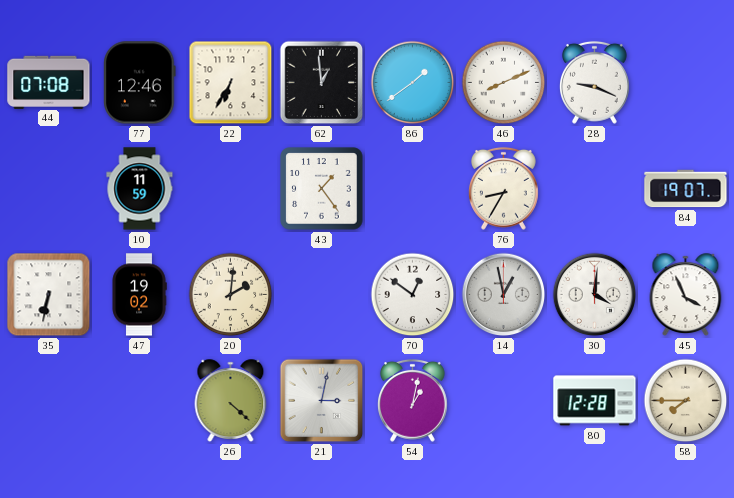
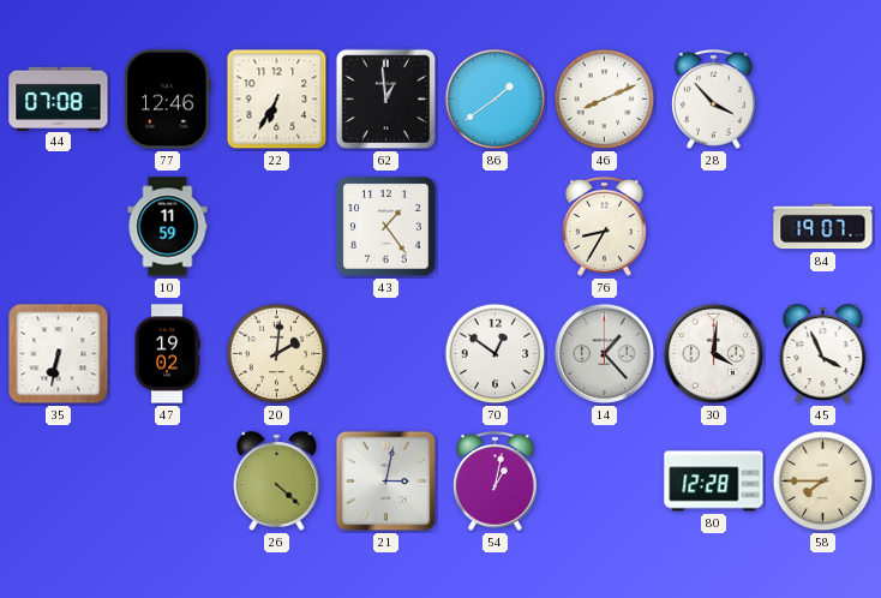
28: 9:19 -> 3:53
14: 12:58 -> 1:23
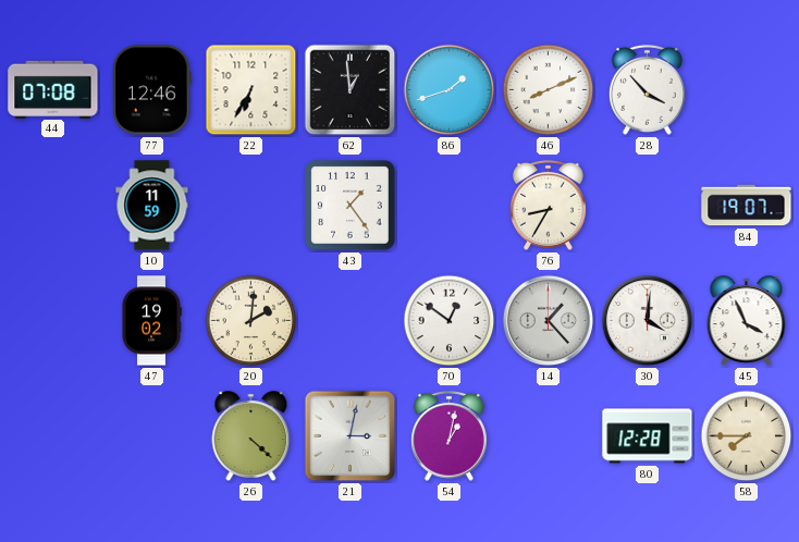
86: 1:39 -> 1:42
35: 6:32 -> none
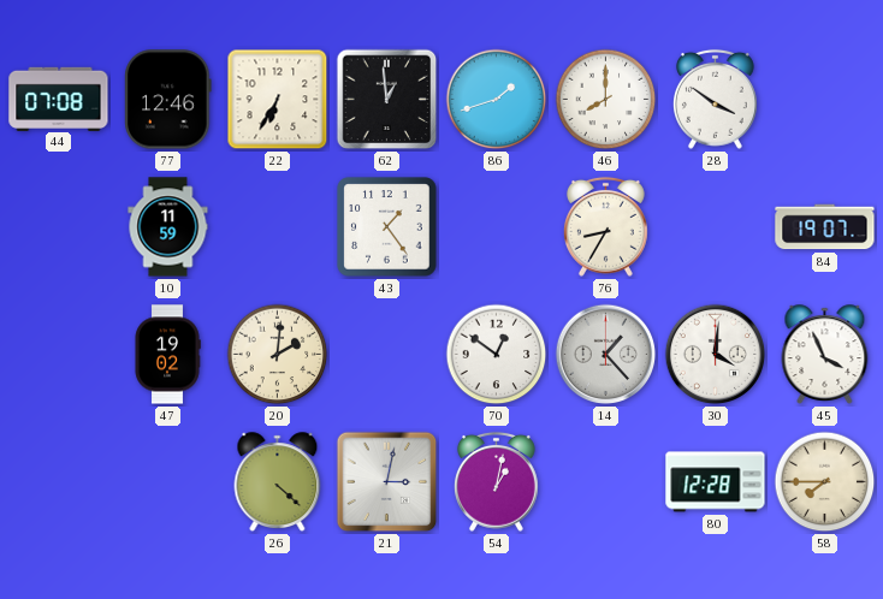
46: 8:11 -> 8:00
28: 3:53 -> 3:51
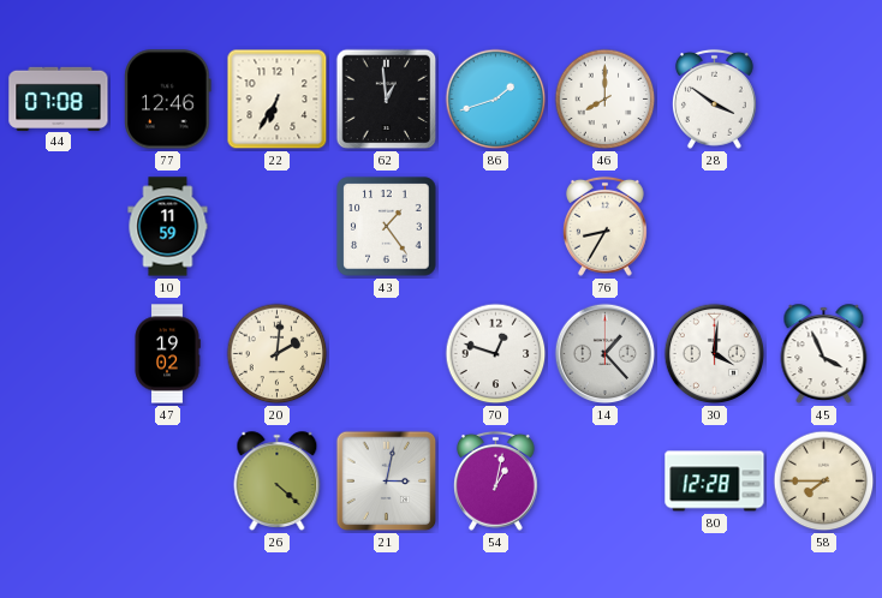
84: 19:07 -> none
70: 12:51 -> 12:48
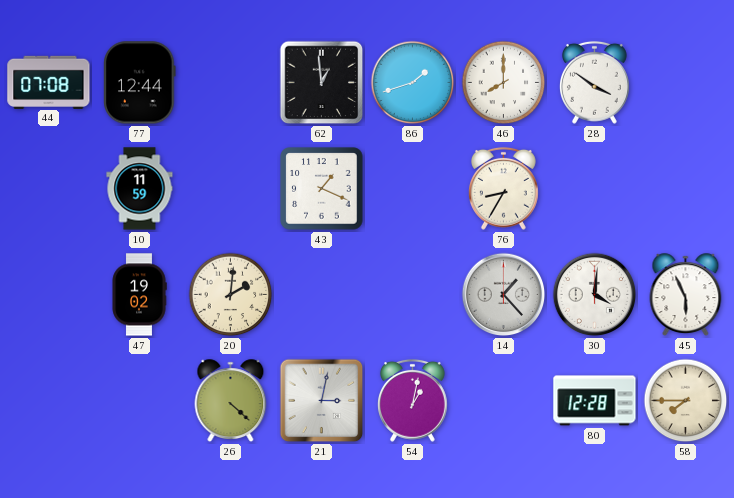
77: 12:46 -> 12:44
22: 6:35 -> none
43: 1:24 -> 1:19
70: 12:48 -> none
45: 3:56 -> 5:56
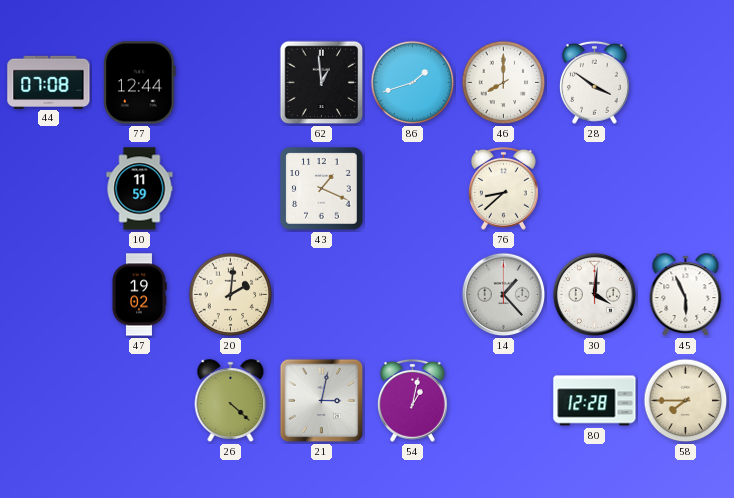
76: 8:35 -> 8:38
